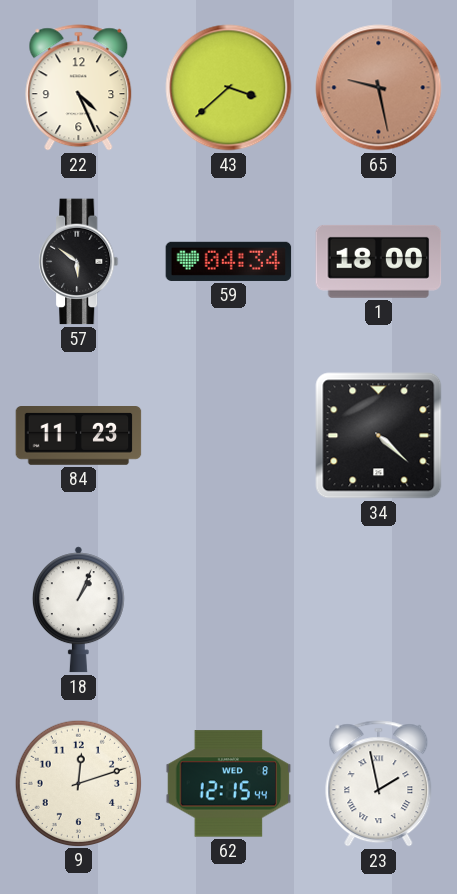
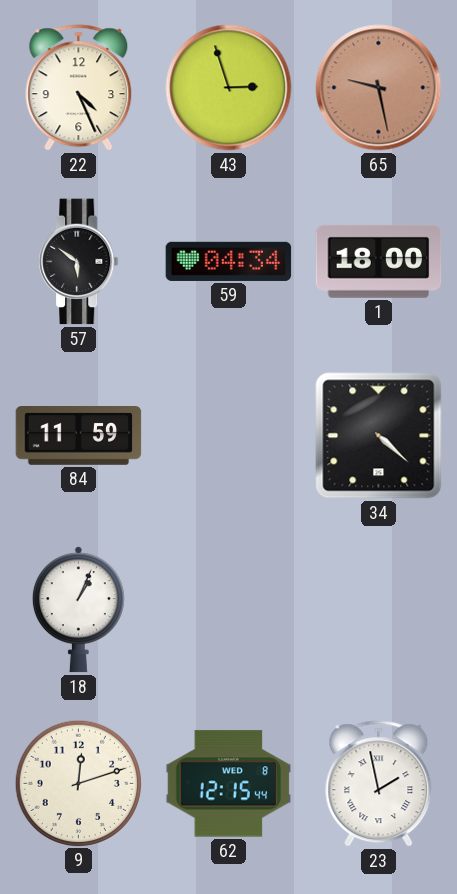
43: 3:38 -> 2:57
84: 11:23 -> 11:59
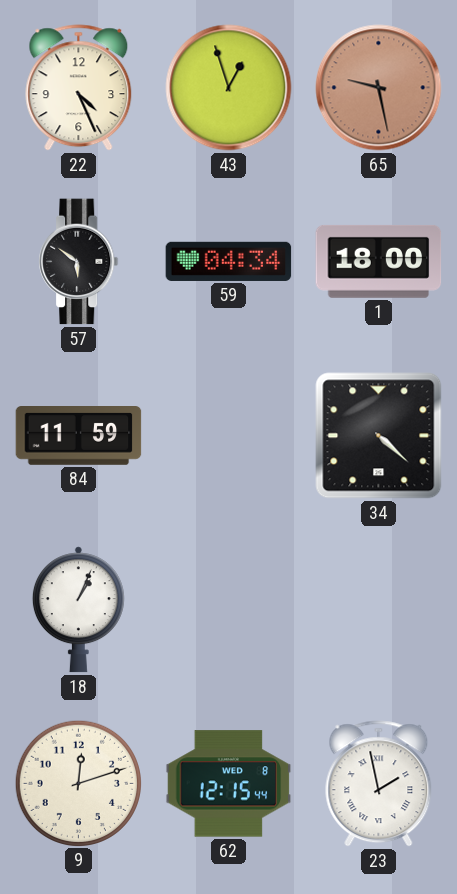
43: 2:57 -> 12:57
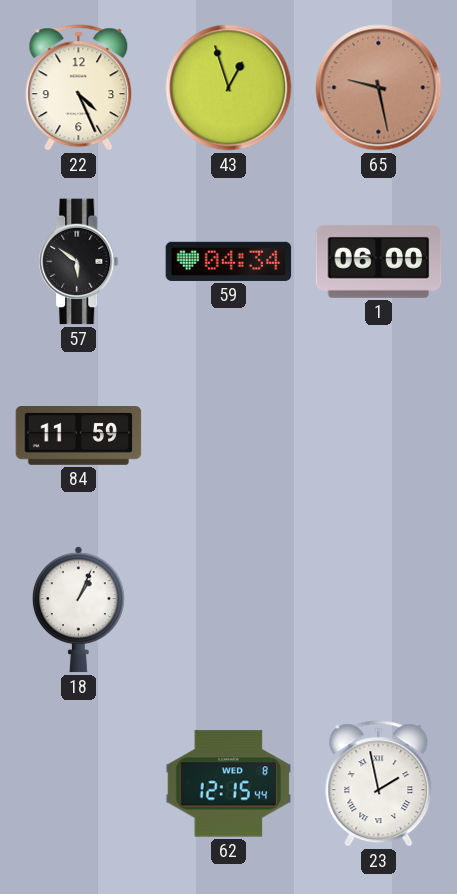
1: 18:00 -> 06:00
34: 4:22 -> none
9: 12:12 -> none
